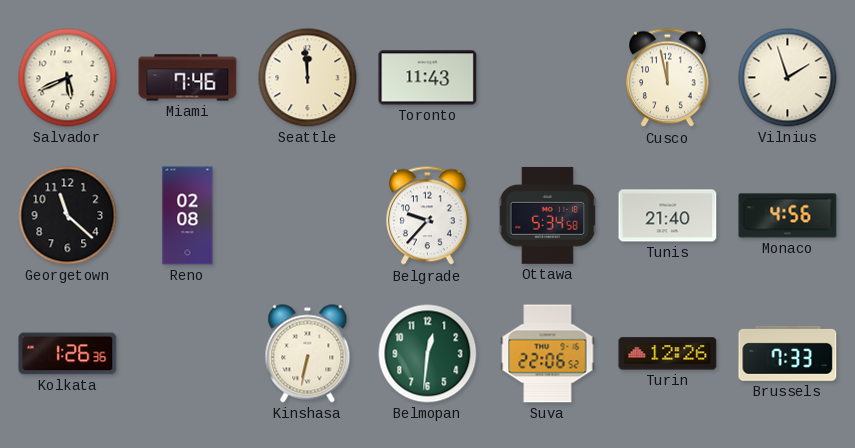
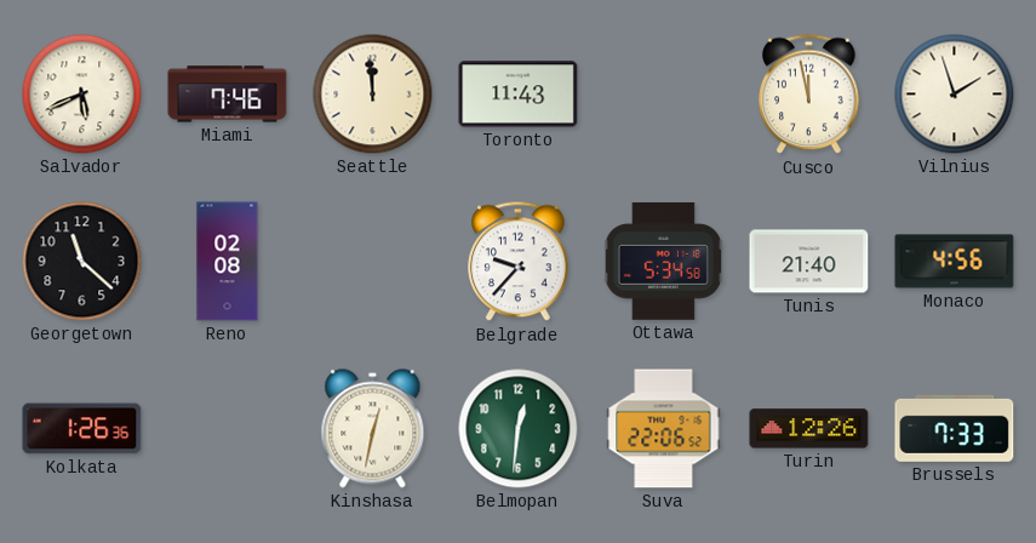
Kinshasa: 6:32 -> 12:32
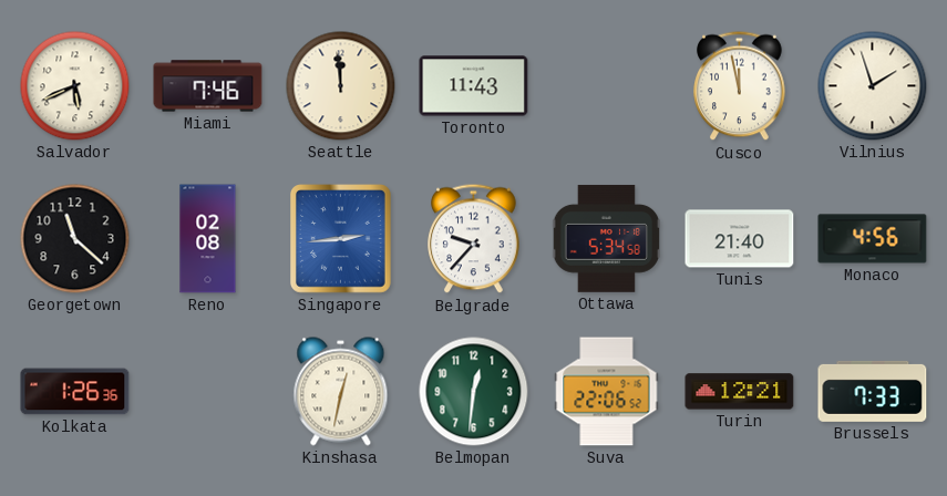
Singapore: none -> 2:44
Turin: 12:26 -> 12:21
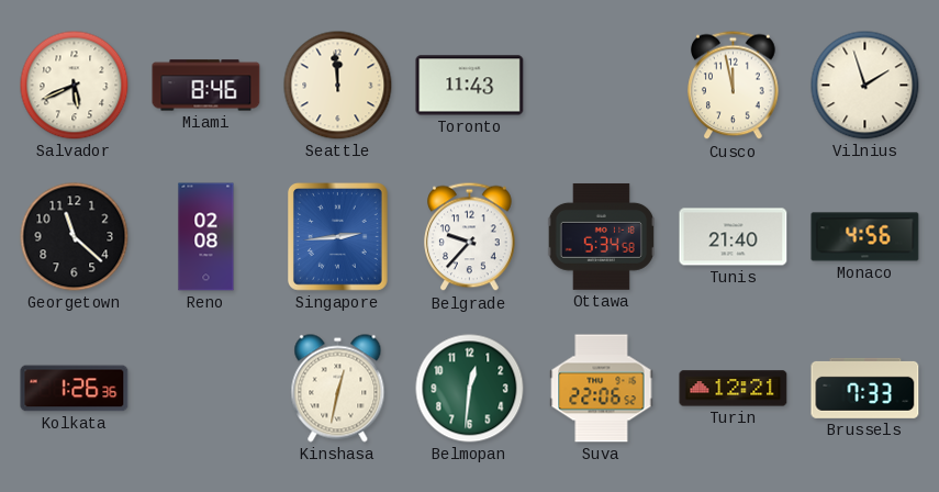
Miami: 7:46 -> 8:46
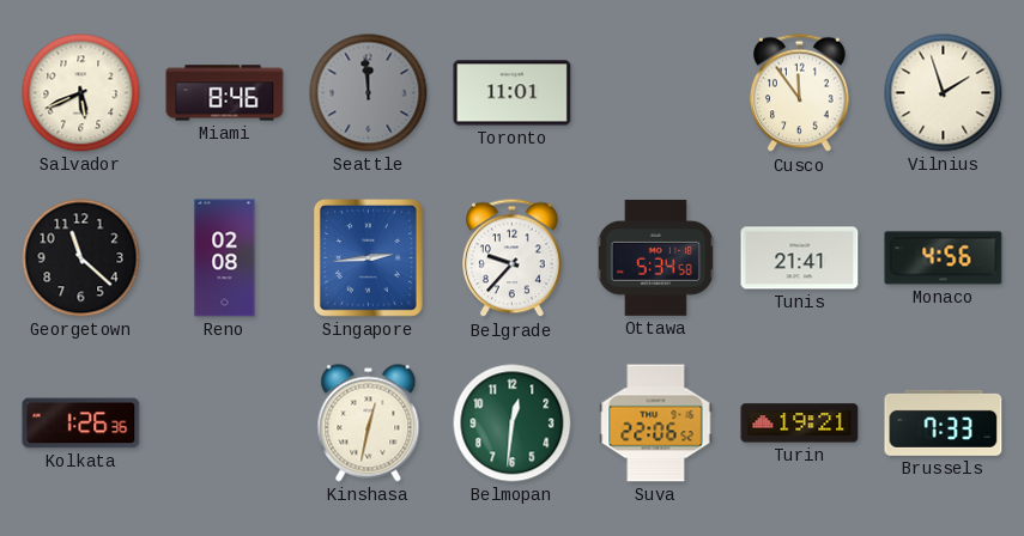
Seattle dial: cream -> grey
Toronto: 11:43 -> 11:01
Cusco: 11:58 -> 11:54
Tunis: 21:40 -> 21:41
Turin: 12:21 -> 19:21
